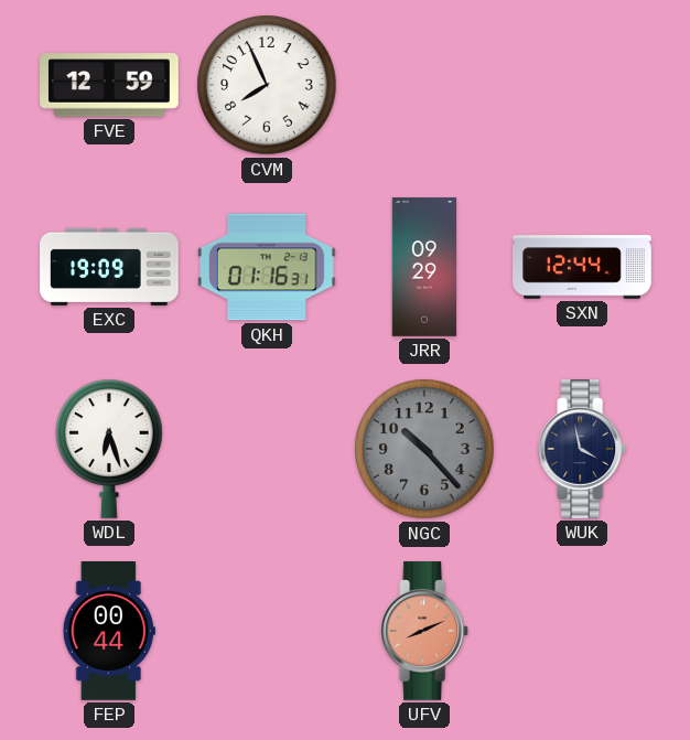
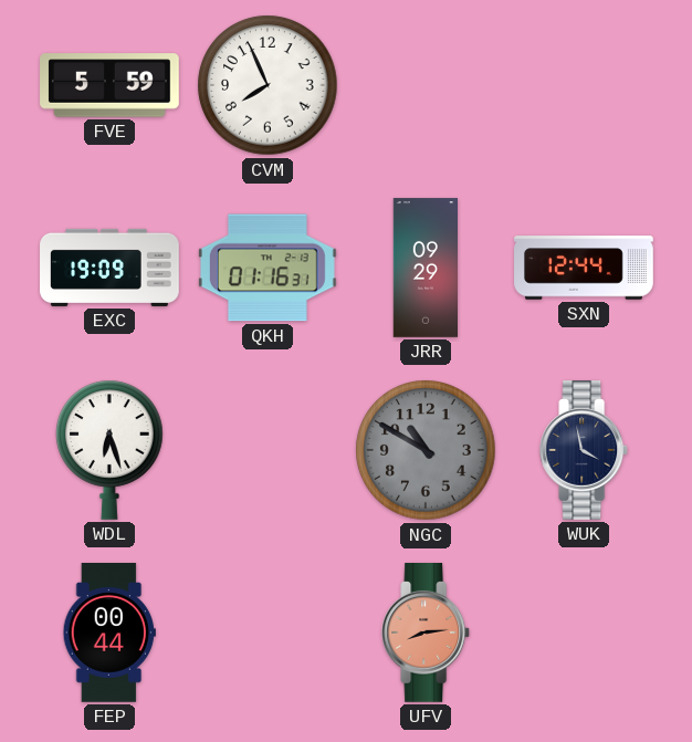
FVE: 12:59 -> 5:59
NGC: 10:23 -> 10:50
UFV: 8:11 -> 8:14
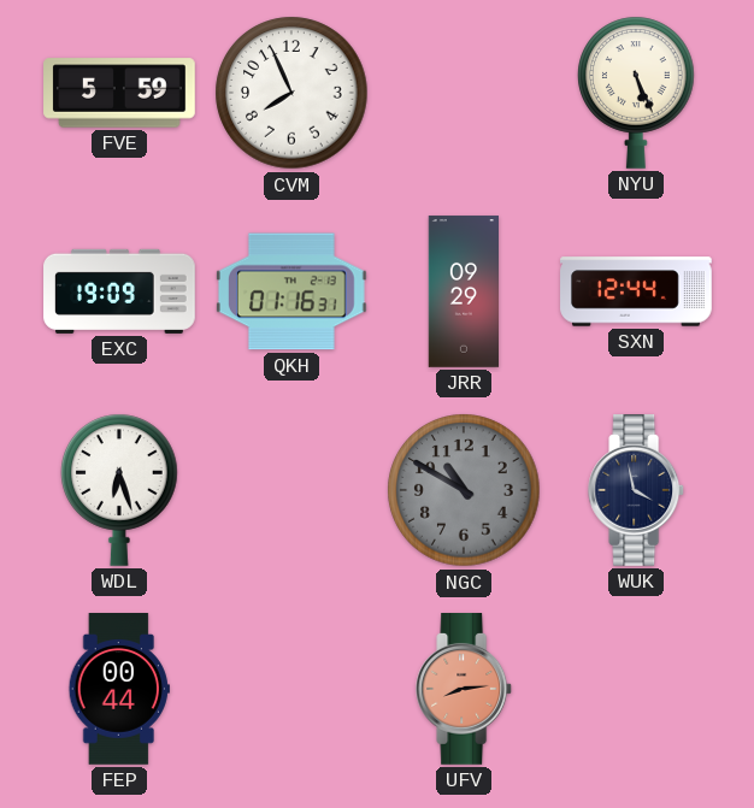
NYU: none -> 5:26
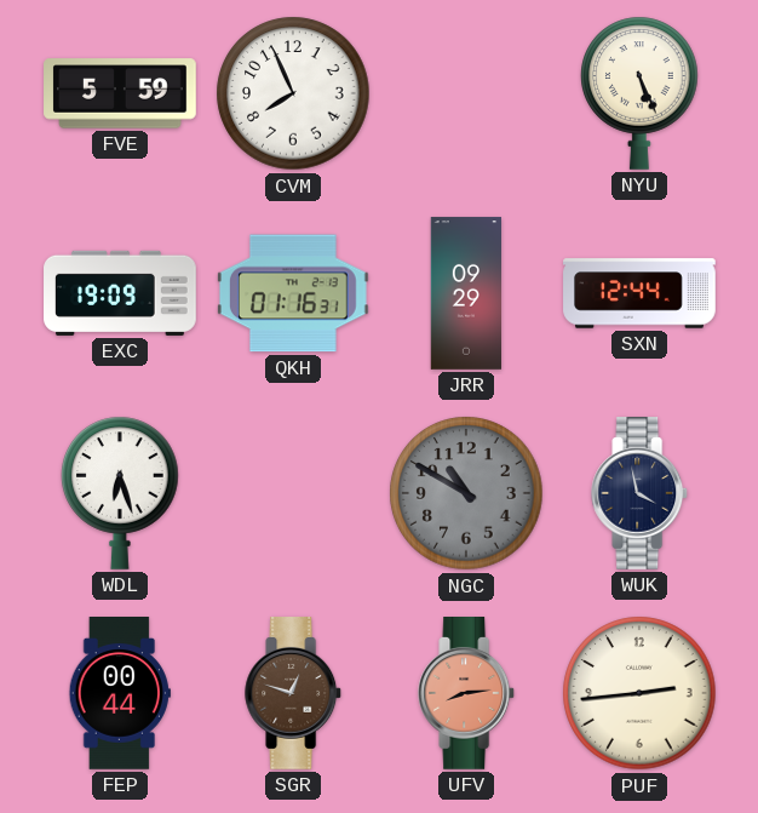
SGR: none -> 12:48
PUF: none -> 2:44
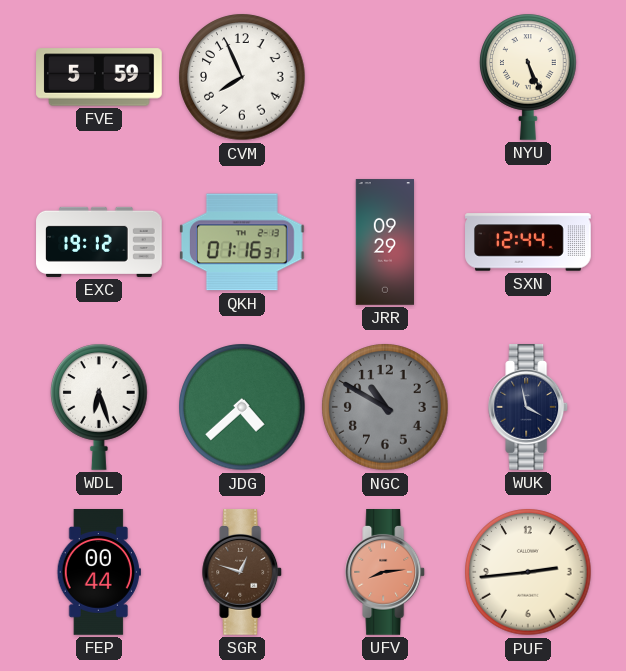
EXC: 19:09 -> 19:12
JDG: none -> 4:38
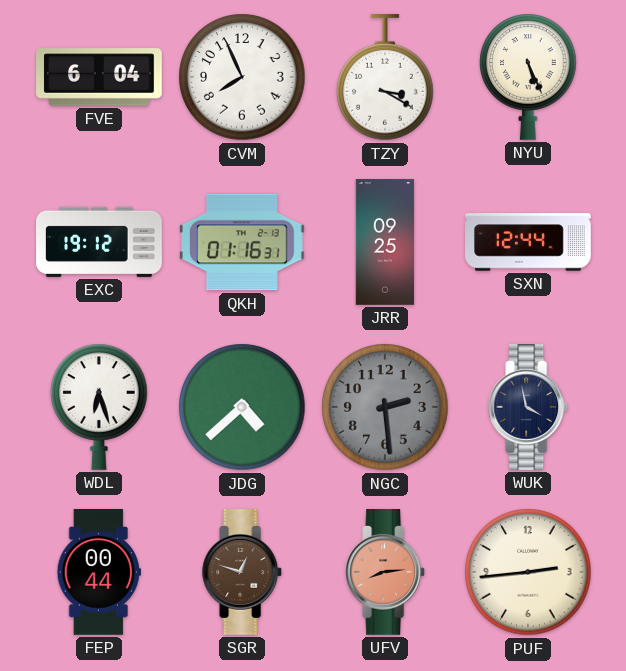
FVE: 5:59 -> 6:04
TZY: none -> 3:20
JRR: 09:29 -> 09:25
NGC: 10:50 -> 2:29
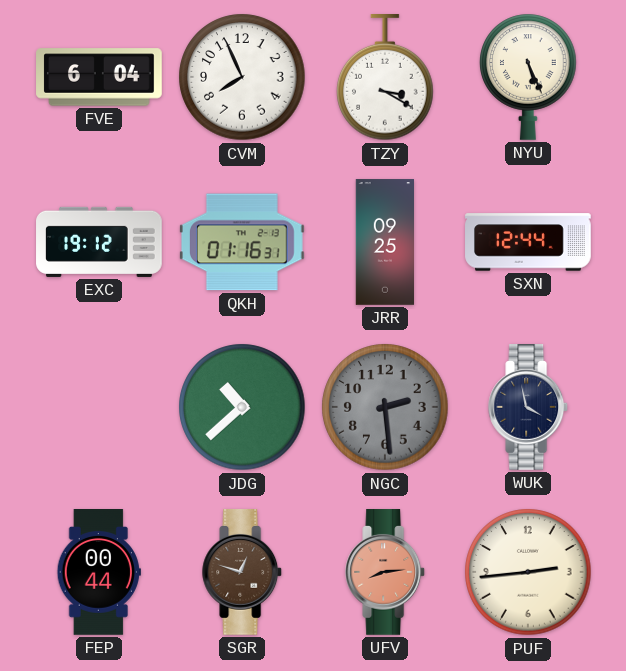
WDL: 6:27 -> none
JDG: 4:38 -> 10:38
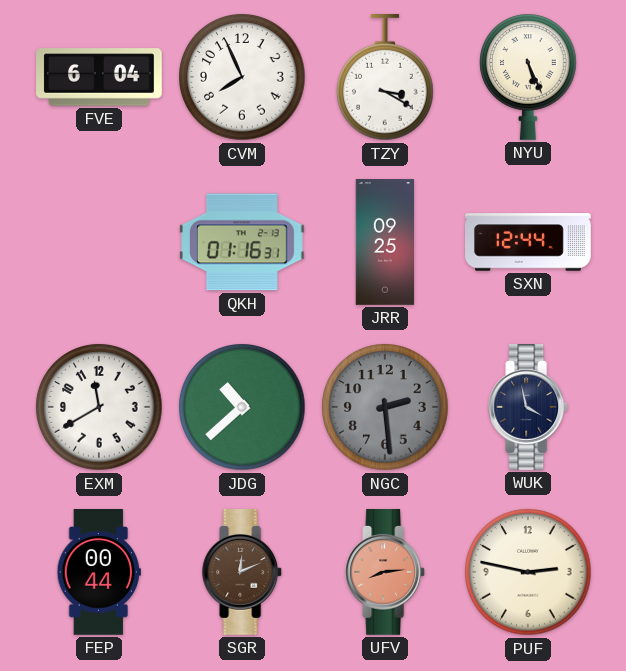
EXC: 19:12 -> none
EXM: none -> 11:40
SGR: 12:48 -> 12:11
PUF: 2:44 -> 2:47
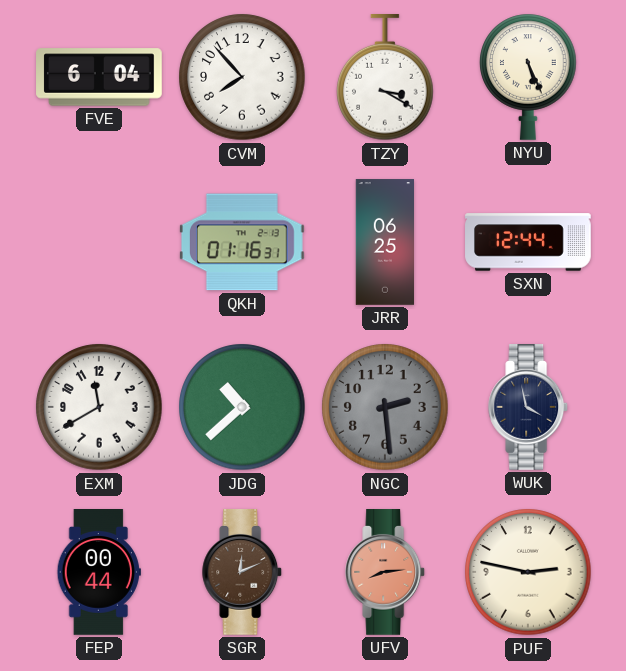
CVM: 7:56 -> 7:53
JRR: 09:25 -> 06:25
